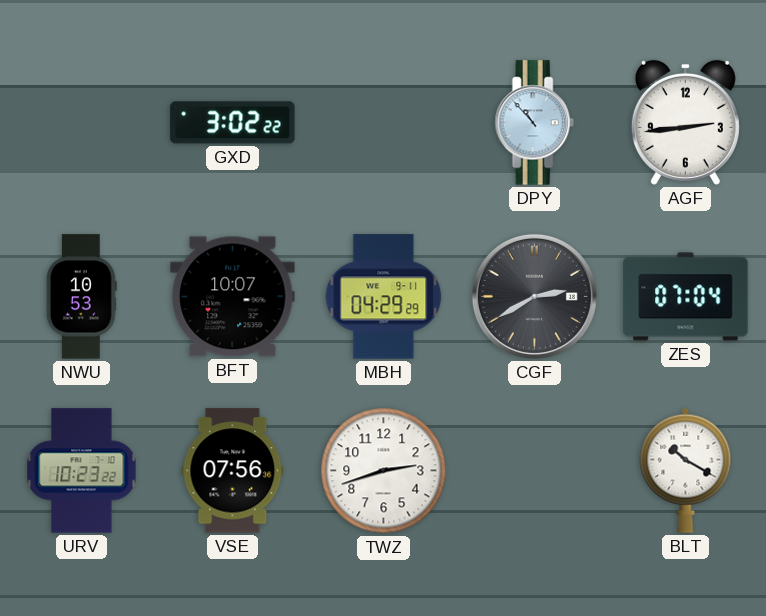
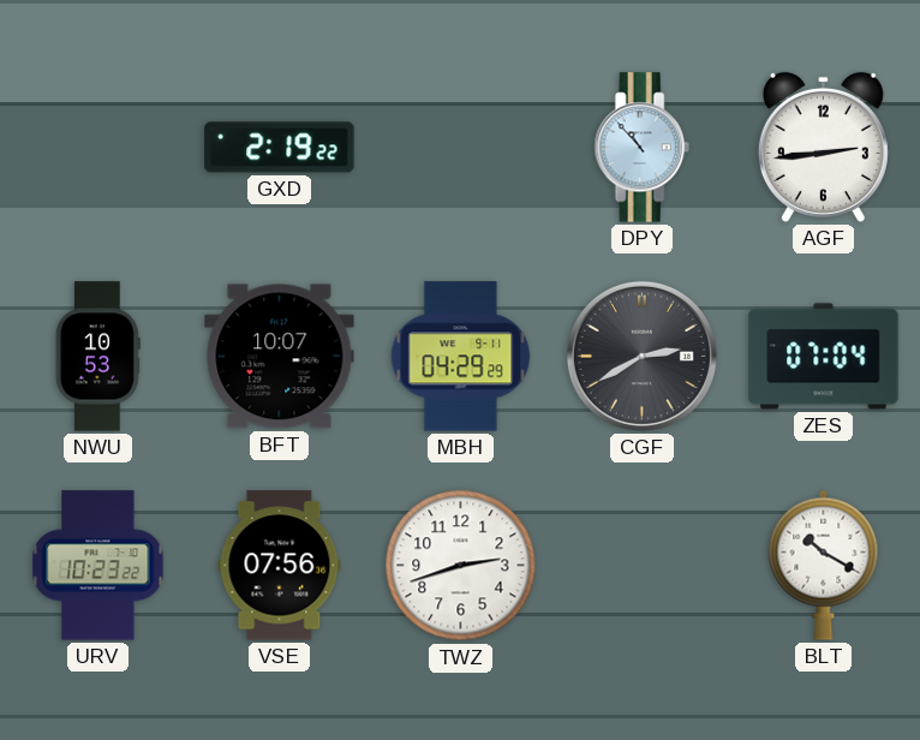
GXD: 3:02 -> 2:19
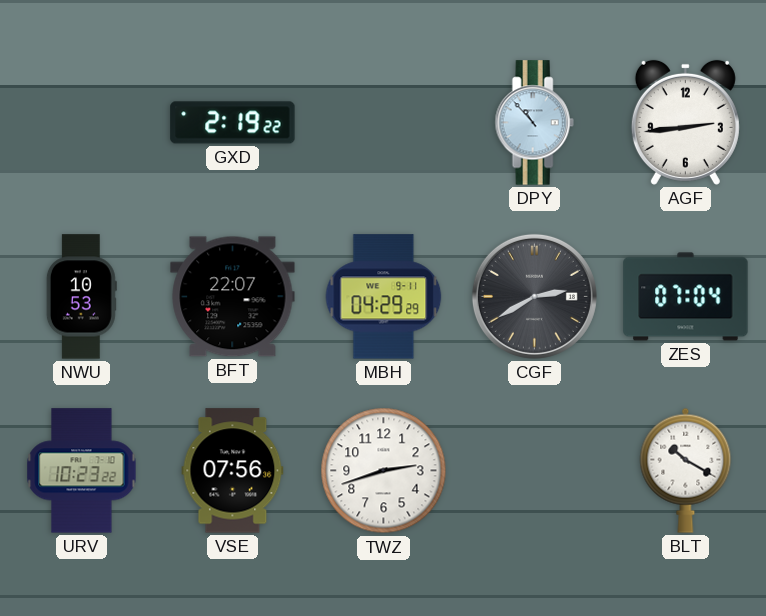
BFT: 10:07 -> 22:07
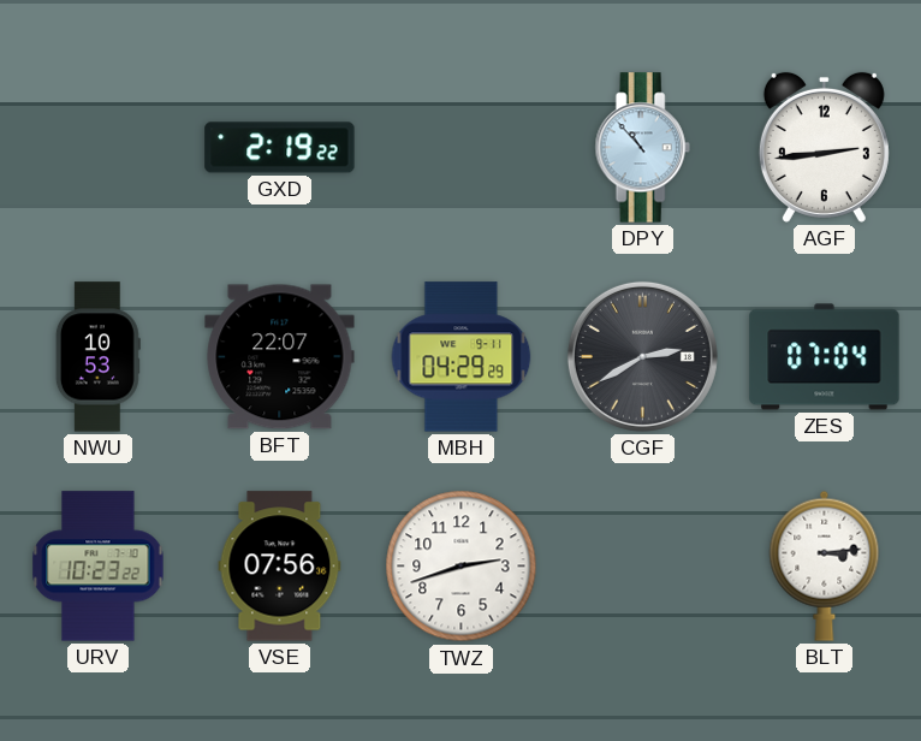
BLT: 10:20 -> 3:14
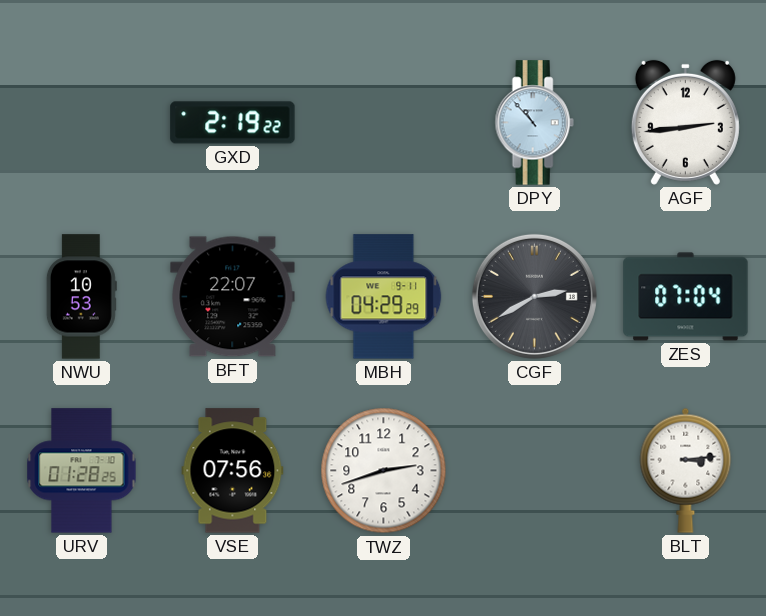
URV: 10:23 -> 01:28
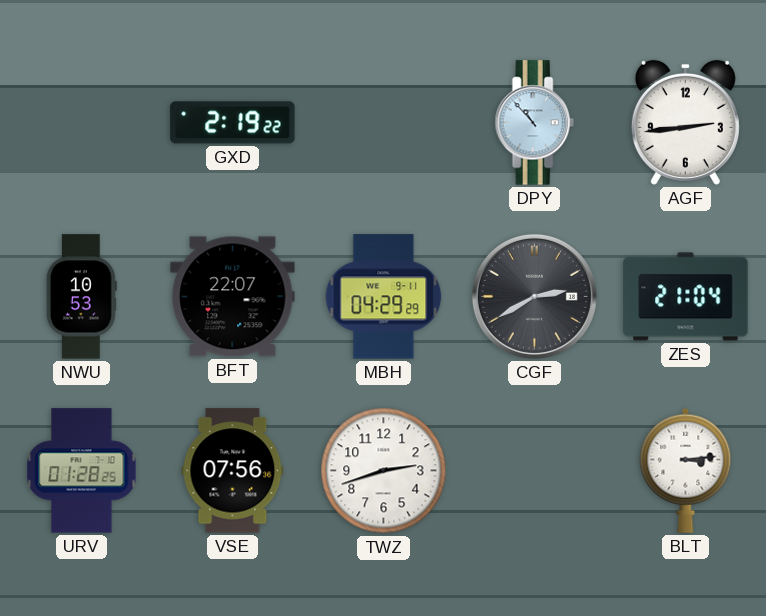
ZES: 07:04 -> 21:04
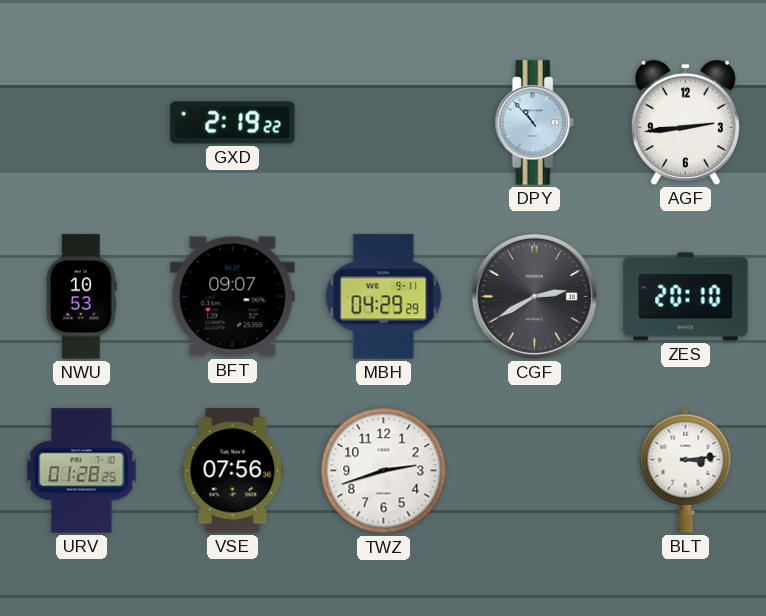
BFT: 22:07 -> 09:07
ZES: 21:04 -> 20:10
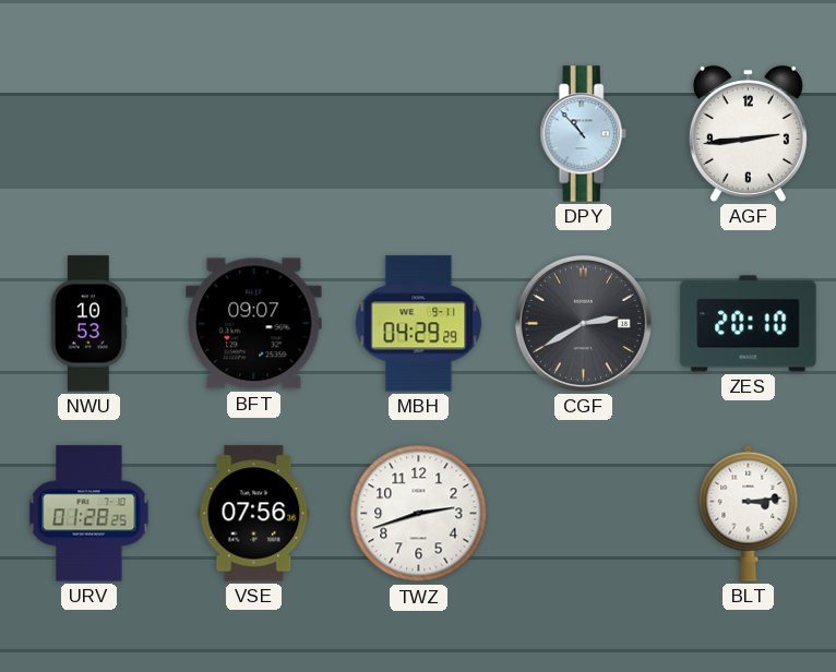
GXD: 2:19 -> none
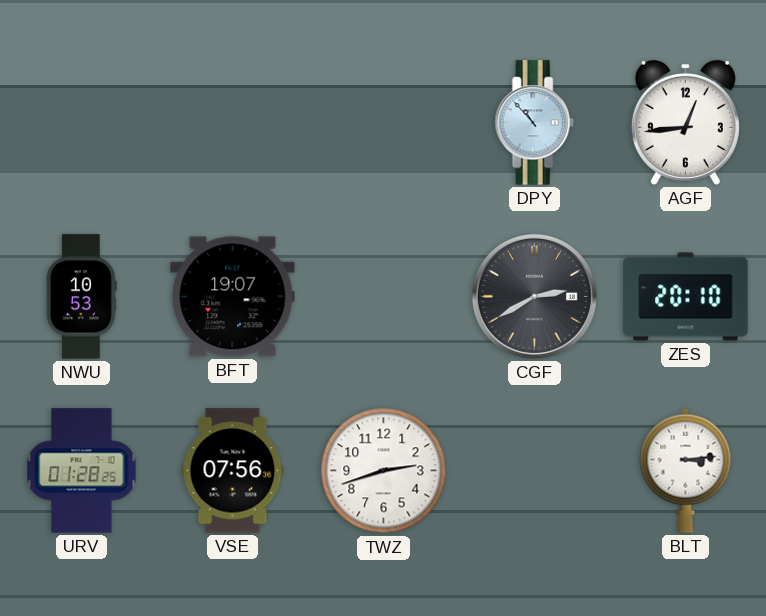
AGF: 2:44 -> 12:44
BFT: 09:07 -> 19:07
MBH: 04:29 -> none
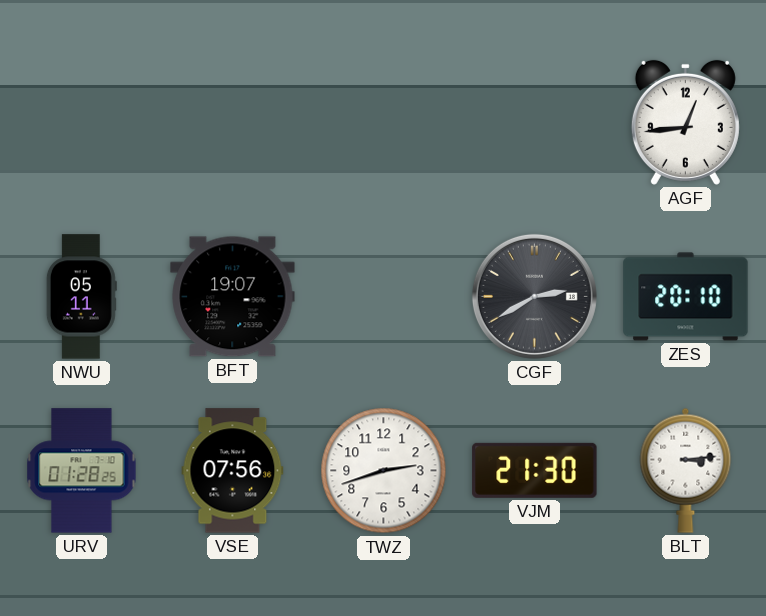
DPY: 10:53 -> none
NWU: 10:53 -> 05:11
VJM: none -> 21:30
